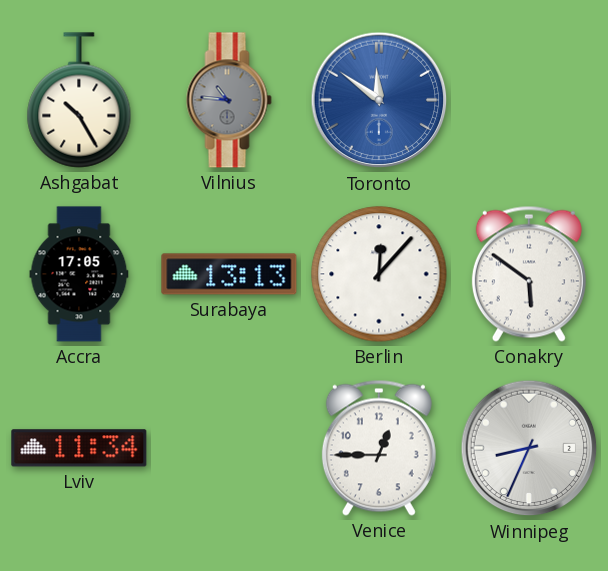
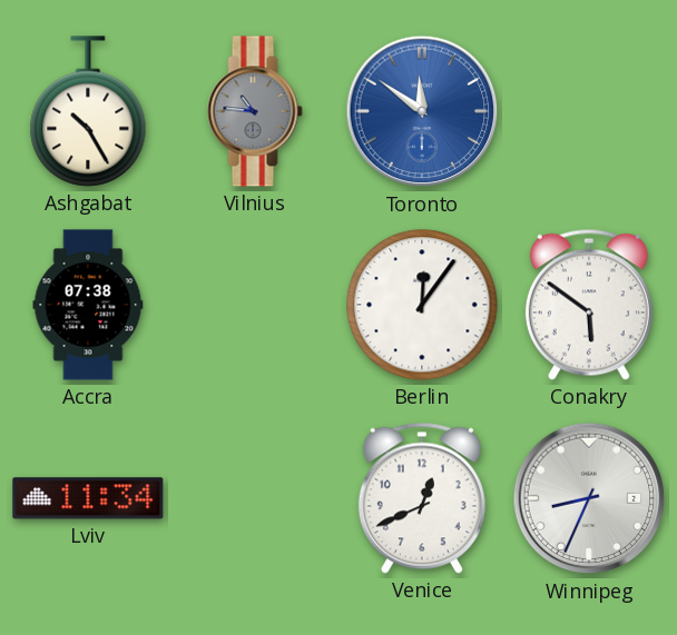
Accra: 17:05 -> 07:38
Surabaya: 13:13 -> none
Berlin: 12:07 -> 12:06
Venice: 12:45 -> 12:41
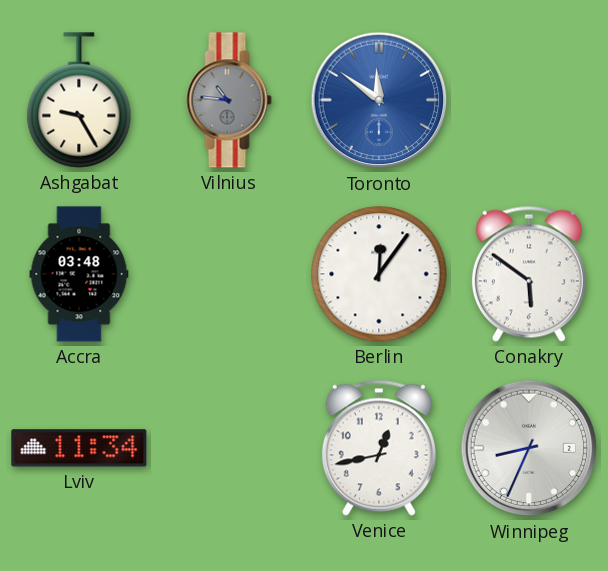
Ashgabat: 10:25 -> 9:25
Accra: 07:38 -> 03:48
Venice: 12:41 -> 12:43
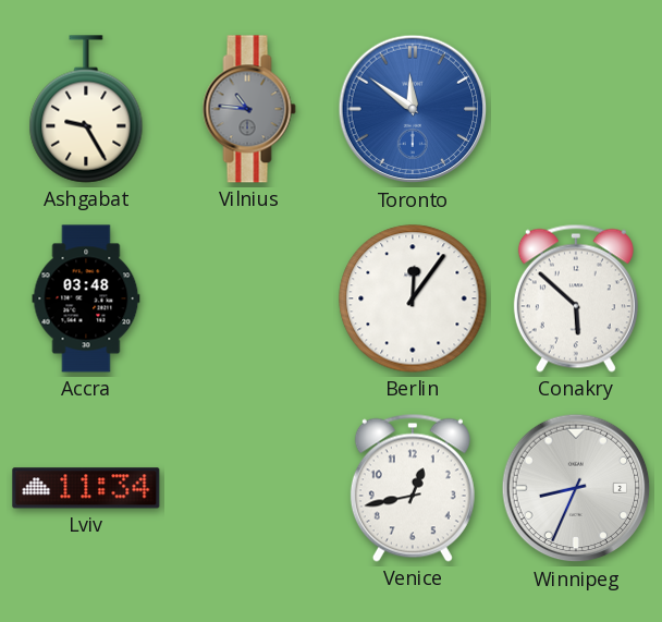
Conakry: 5:51 -> 5:52
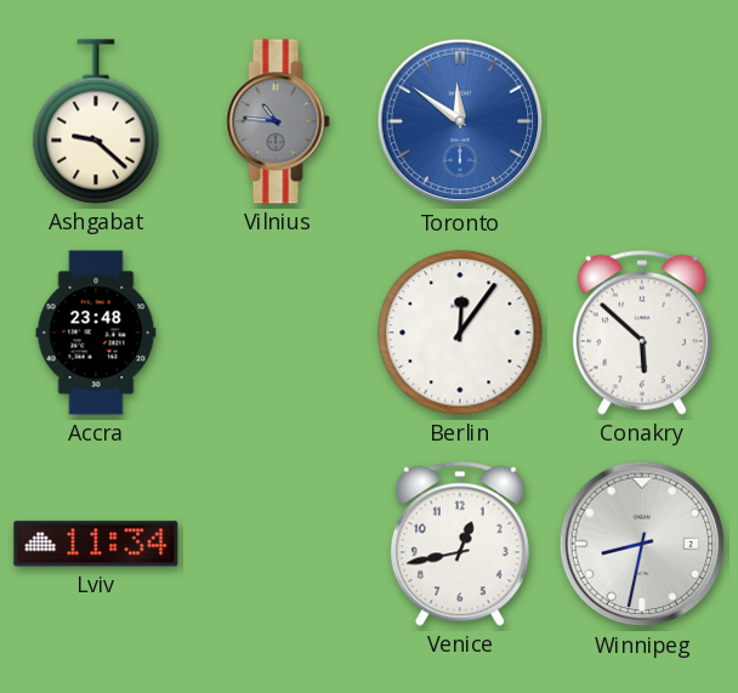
Ashgabat: 9:25 -> 9:22
Accra: 03:48 -> 23:48
Winnipeg: 8:34 -> 8:32
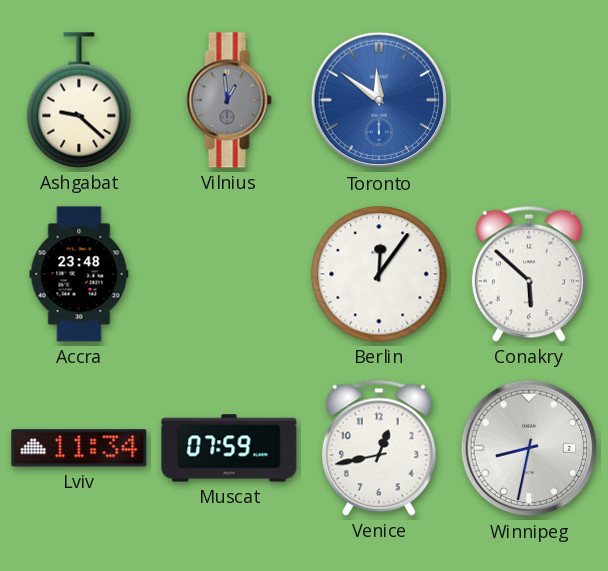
Vilnius: 10:46 -> 12:59
Muscat: none -> 07:59
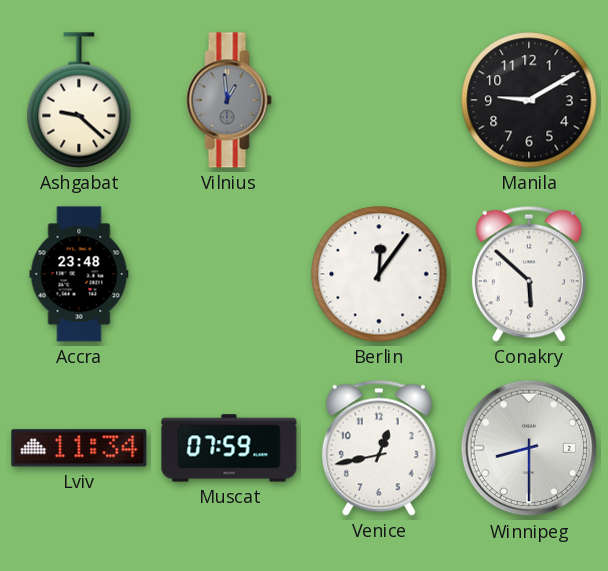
Toronto: 11:51 -> none
Manila: none -> 9:10
Winnipeg: 8:32 -> 8:30
